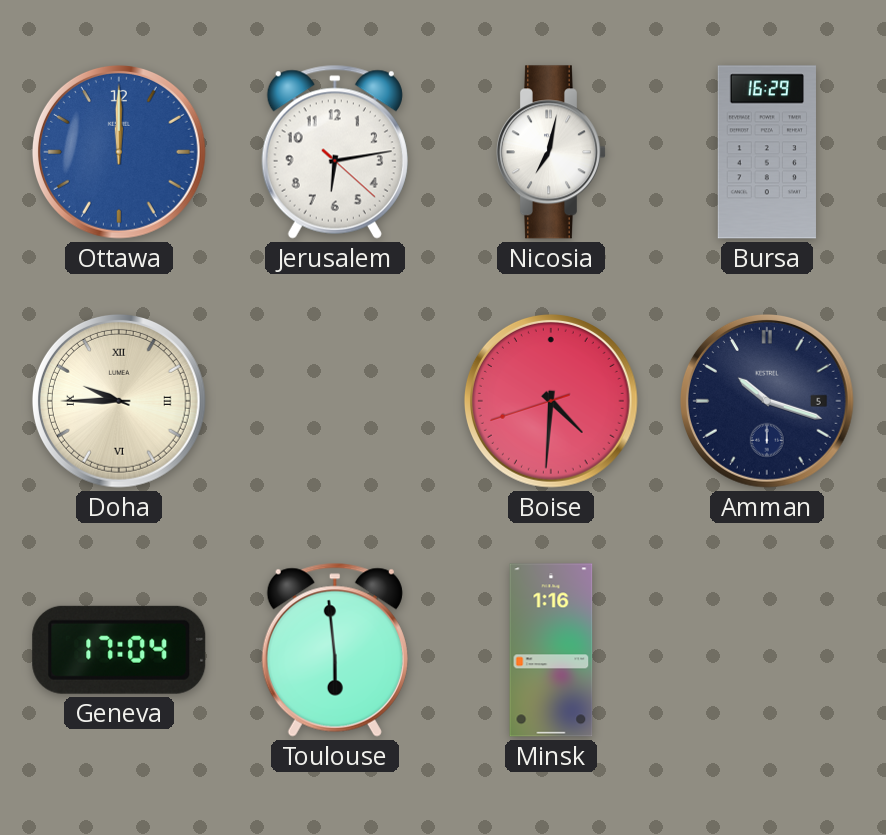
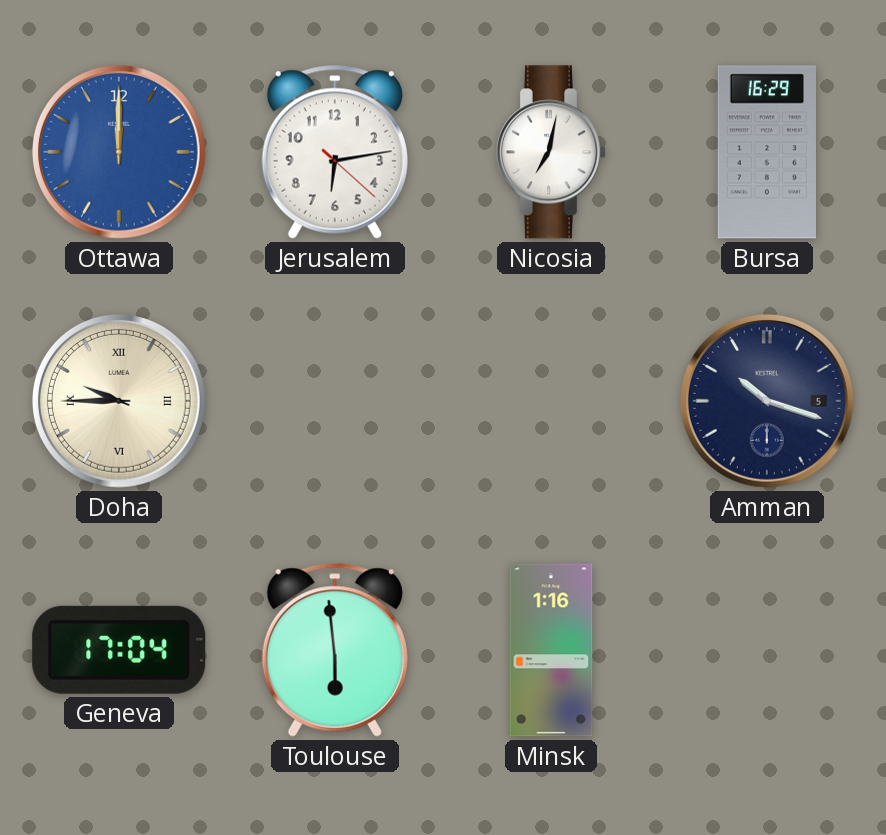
Boise: 4:30 -> none
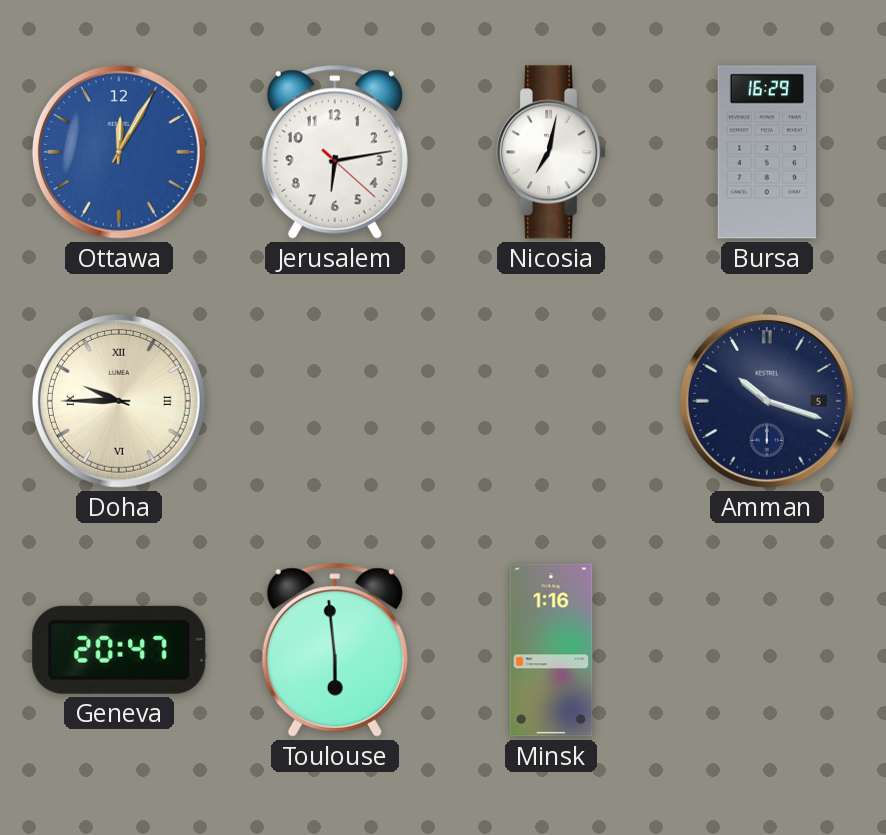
Ottawa: 12:00 -> 12:05
Geneva: 17:04 -> 20:47
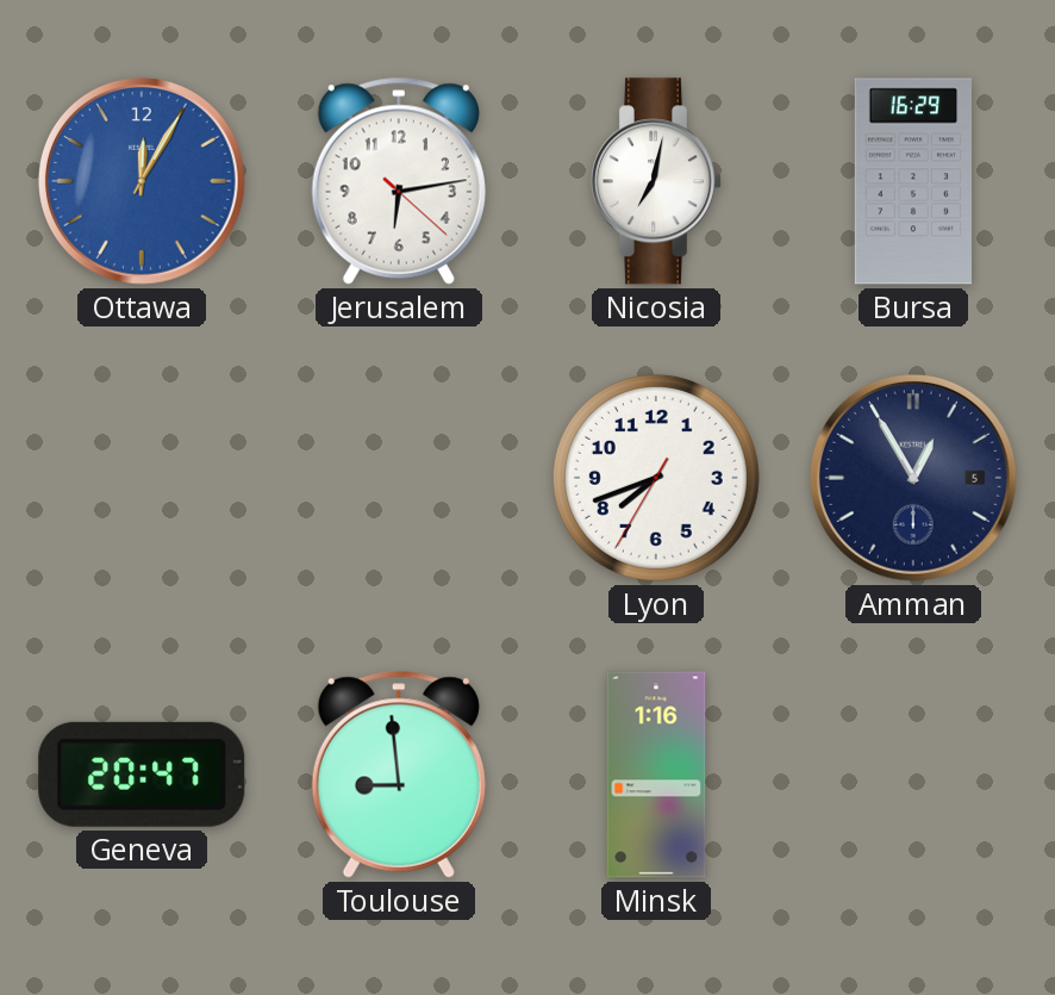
Doha: 9:45 -> none
Lyon: none -> 7:41
Amman: 10:18 -> 12:55
Toulouse: 5:59 -> 8:59
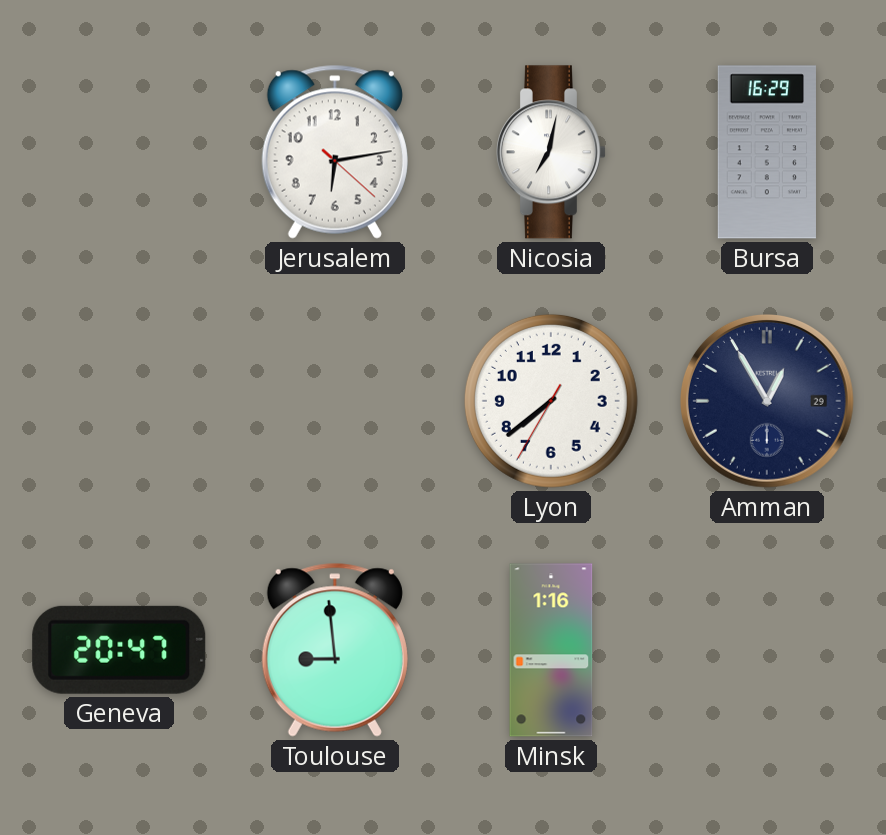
Ottawa: 12:05 -> none
Lyon: 7:41 -> 7:38
Amman date: 5 -> 29
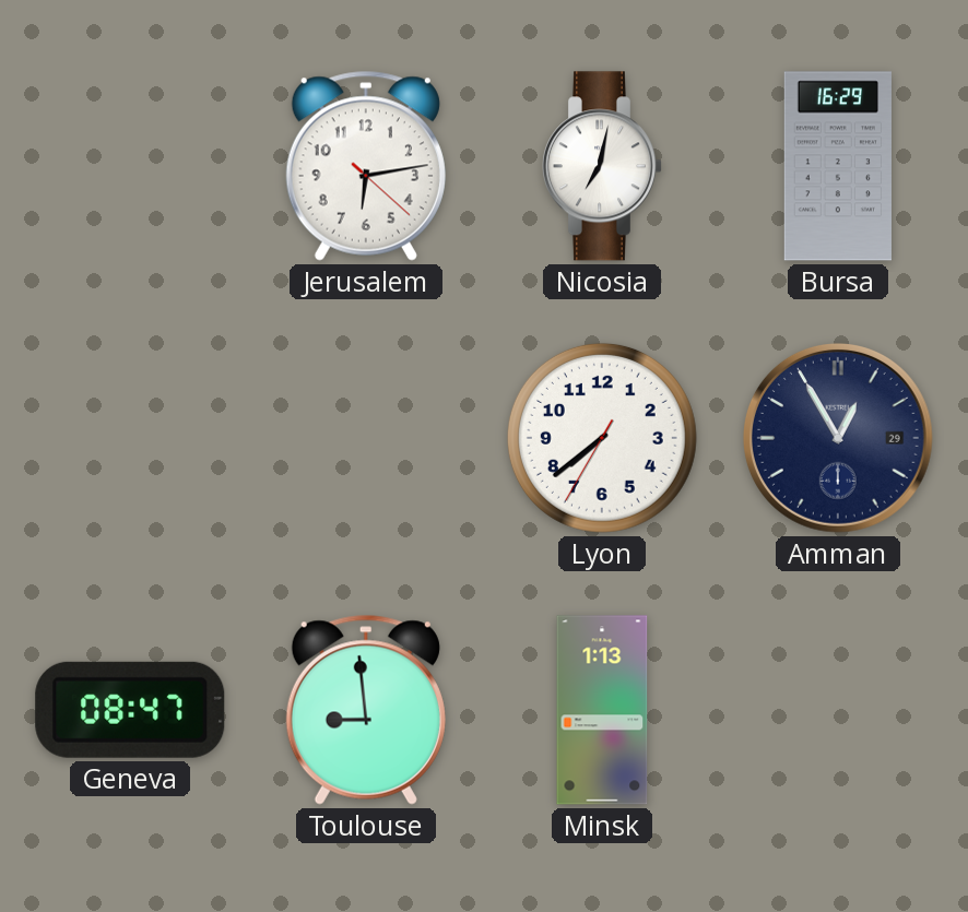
Geneva: 20:47 -> 08:47
Minsk: 1:16 -> 1:13
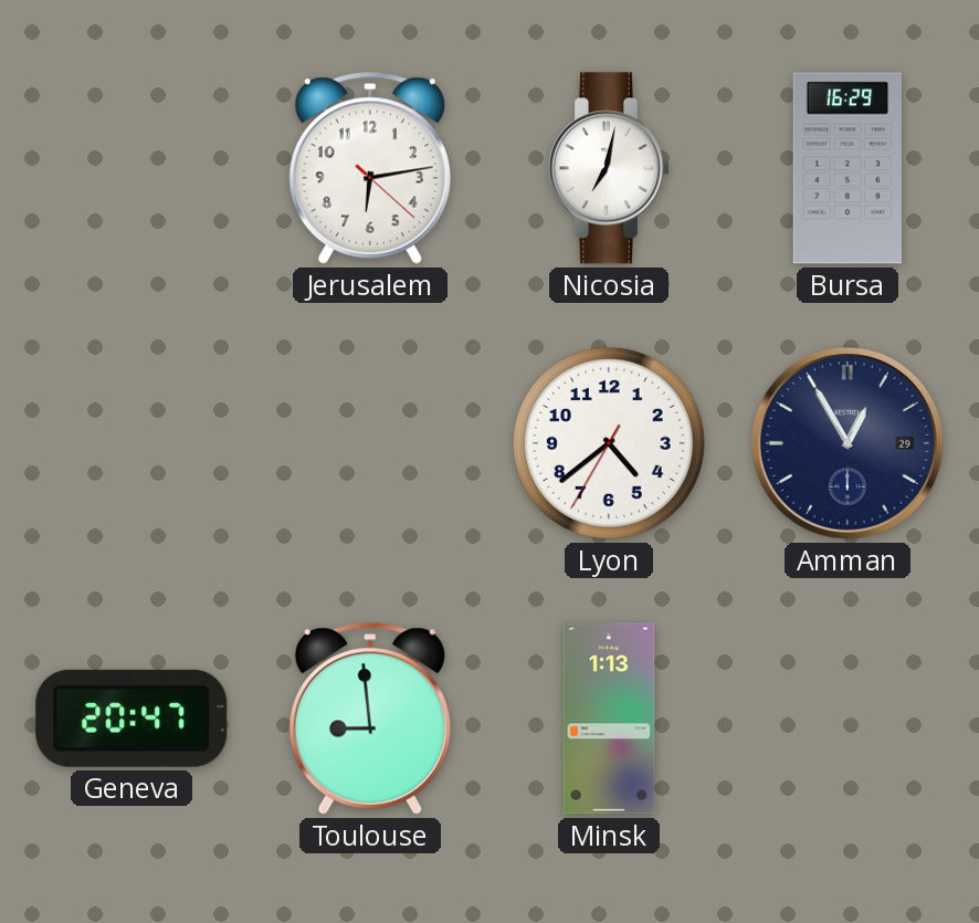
Lyon: 7:38 -> 4:38
Geneva: 08:47 -> 20:47
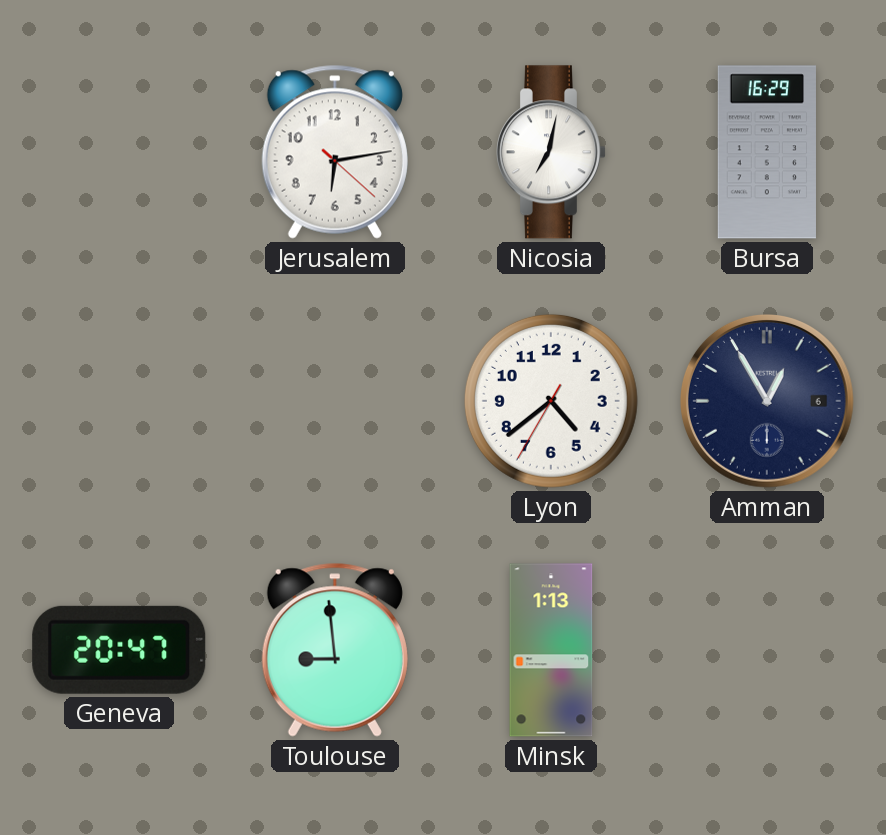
Amman date: 29 -> 6
